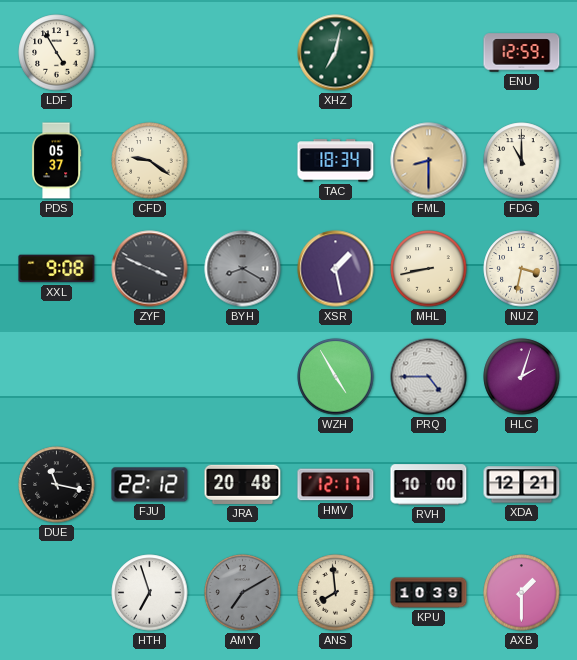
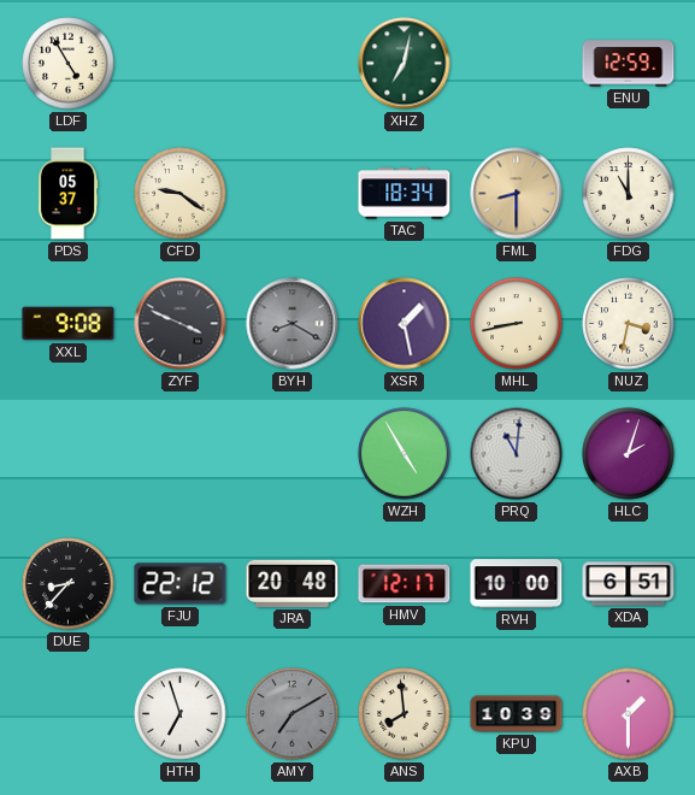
PRQ: 4:45 -> 11:01
DUE: 11:17 -> 8:37
XDA: 12:21 -> 6:51
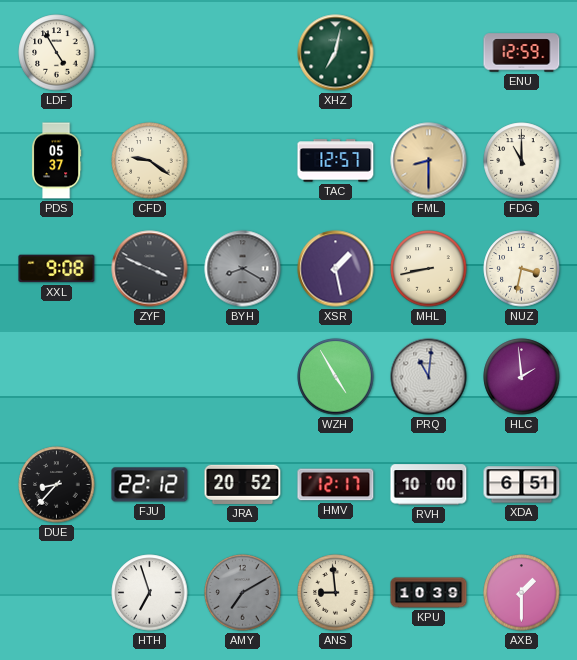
TAC: 18:34 -> 12:57
HLC: 2:03 -> 1:59
JRA: 20:48 -> 20:52
ANS: 7:59 -> 8:59
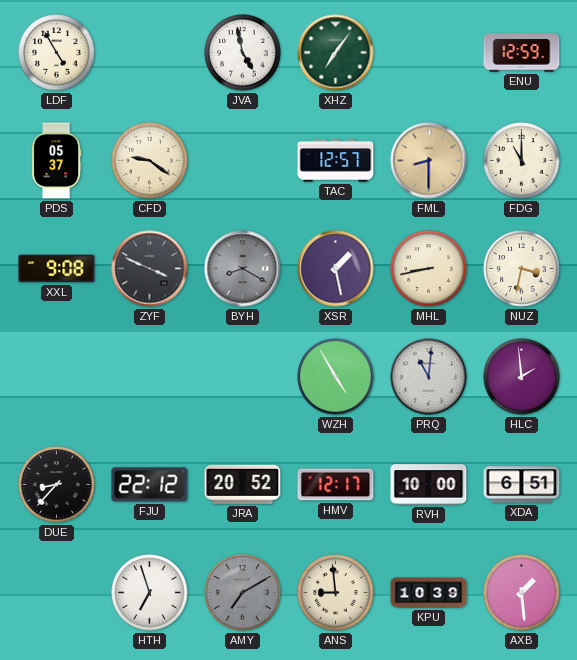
JVA: none -> 4:58
XHZ: 7:02 -> 7:06
AXB: 1:30 -> 1:29
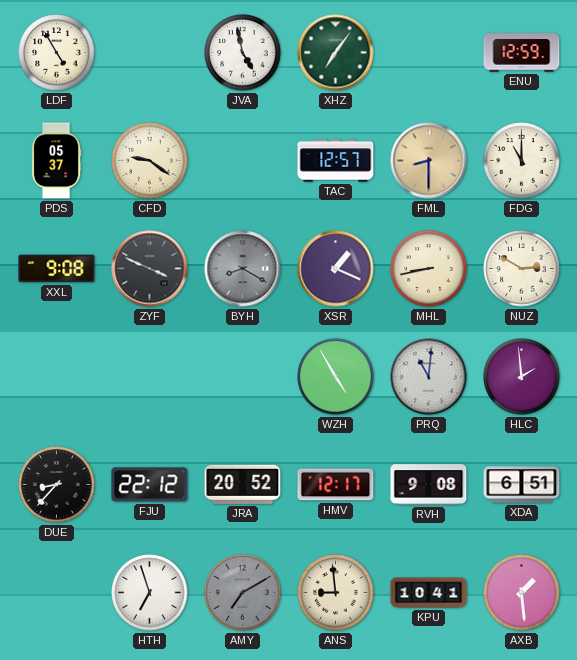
XSR: 1:28 -> 1:19
NUZ: 3:32 -> 2:50
RVH: 10:00 -> 9:08
KPU: 10:39 -> 10:41
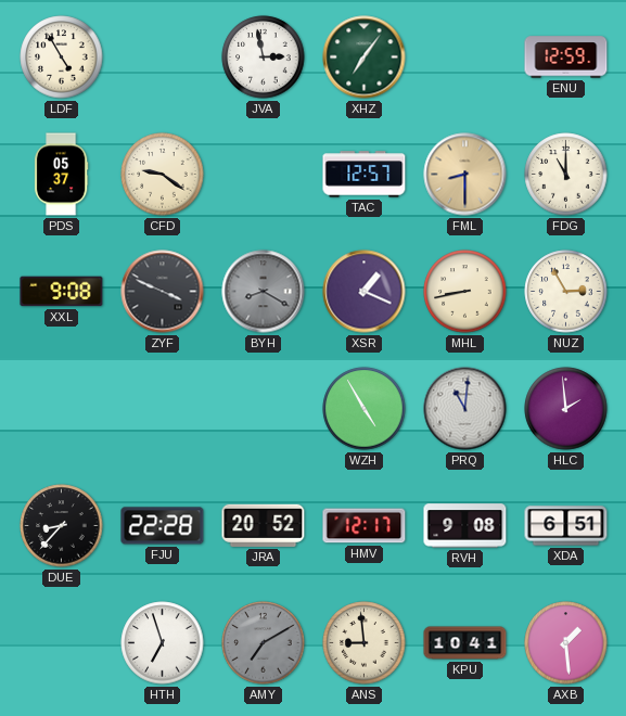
JVA: 4:58 -> 2:58
NUZ: 2:50 -> 2:55
FJU: 22:12 -> 22:28
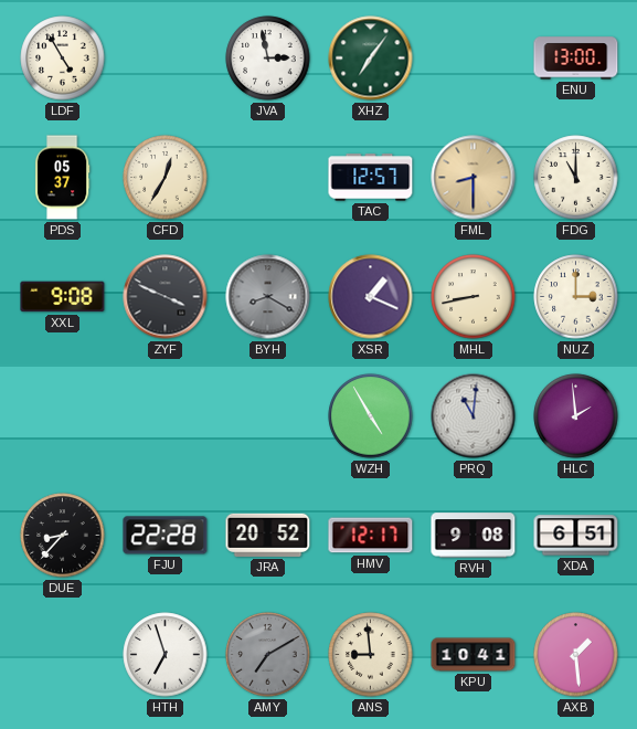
ENU: 12:59 -> 13:00
CFD: 9:21 -> 12:35
NUZ: 2:55 -> 3:00
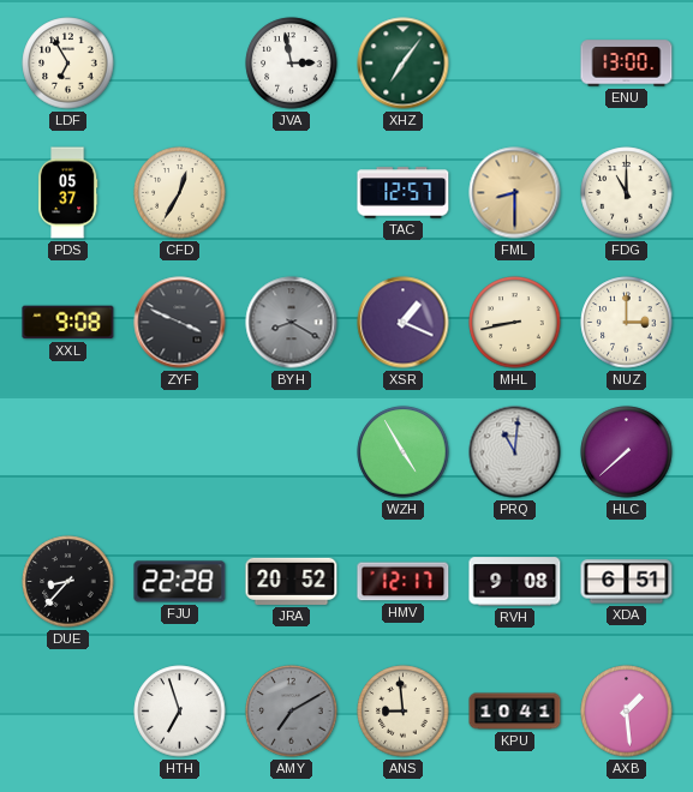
LDF: 4:55 -> 6:55
HLC: 1:59 -> 7:38
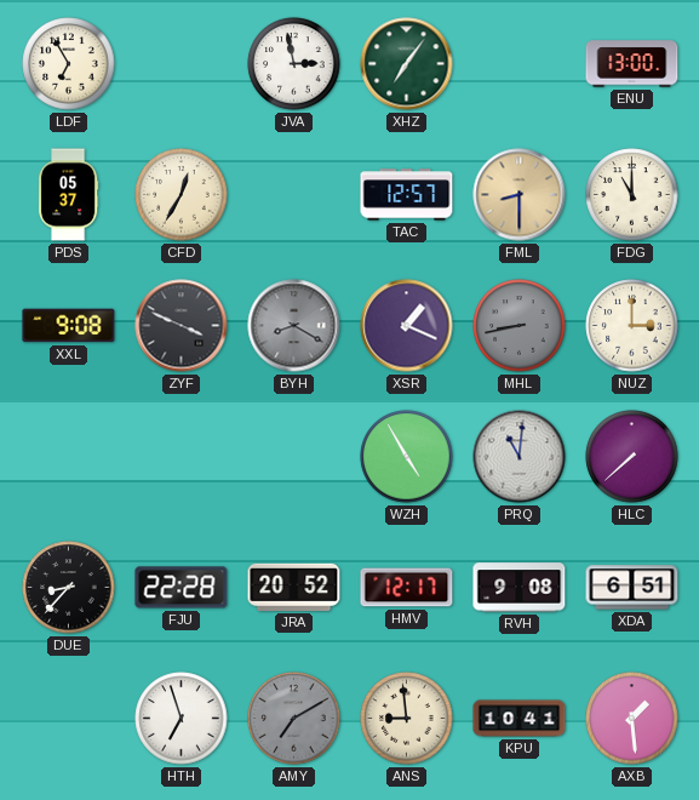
MHL dial: cream -> grey
